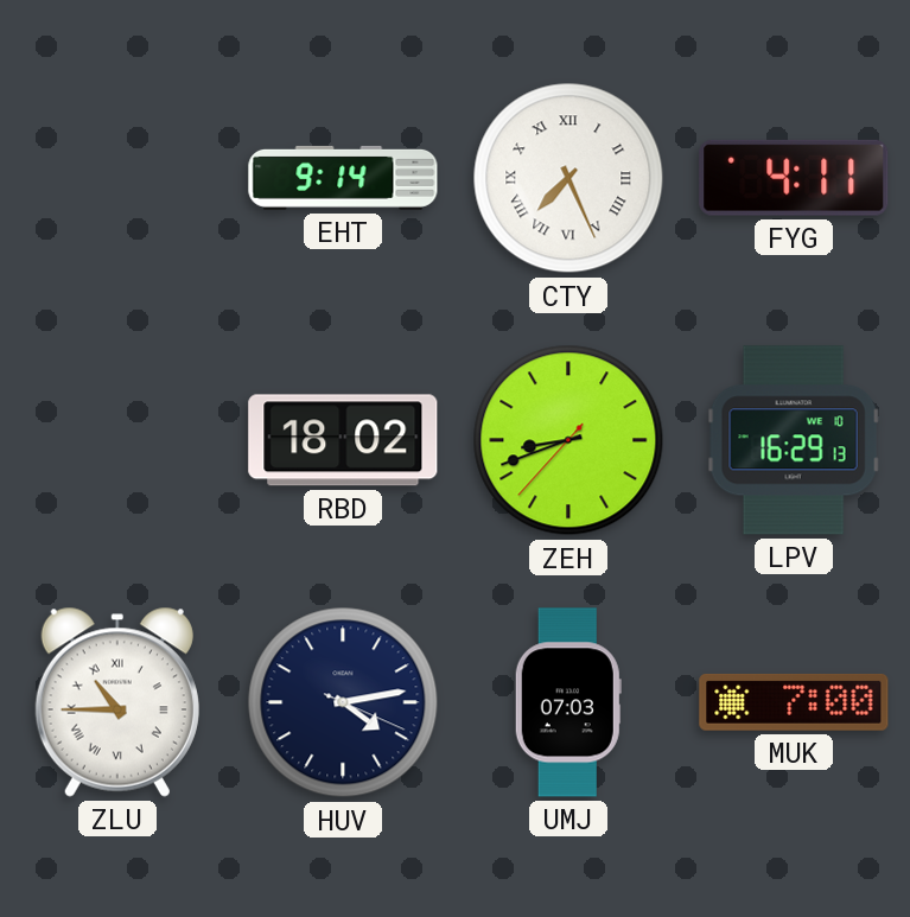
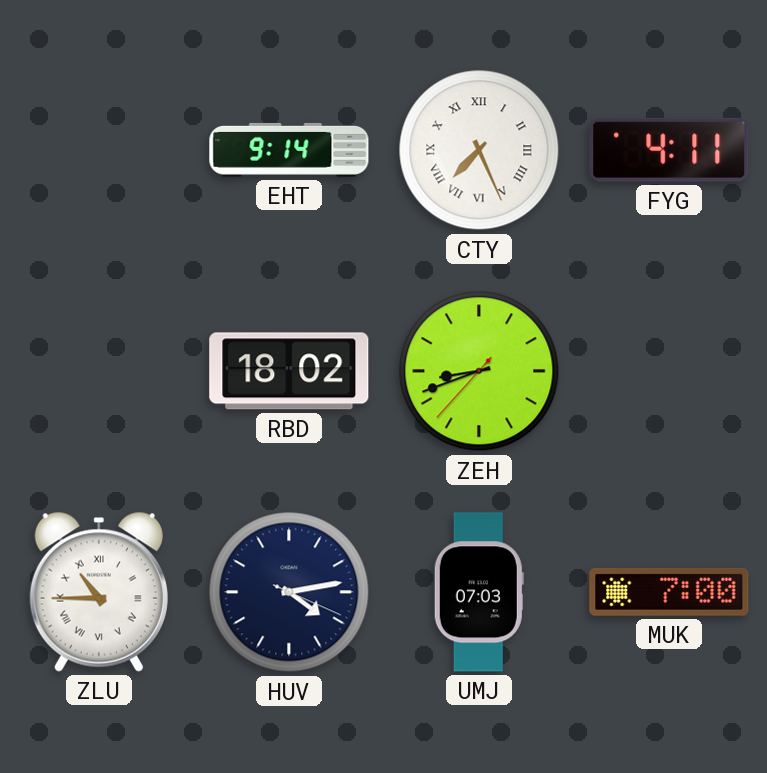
LPV: 16:29 -> none
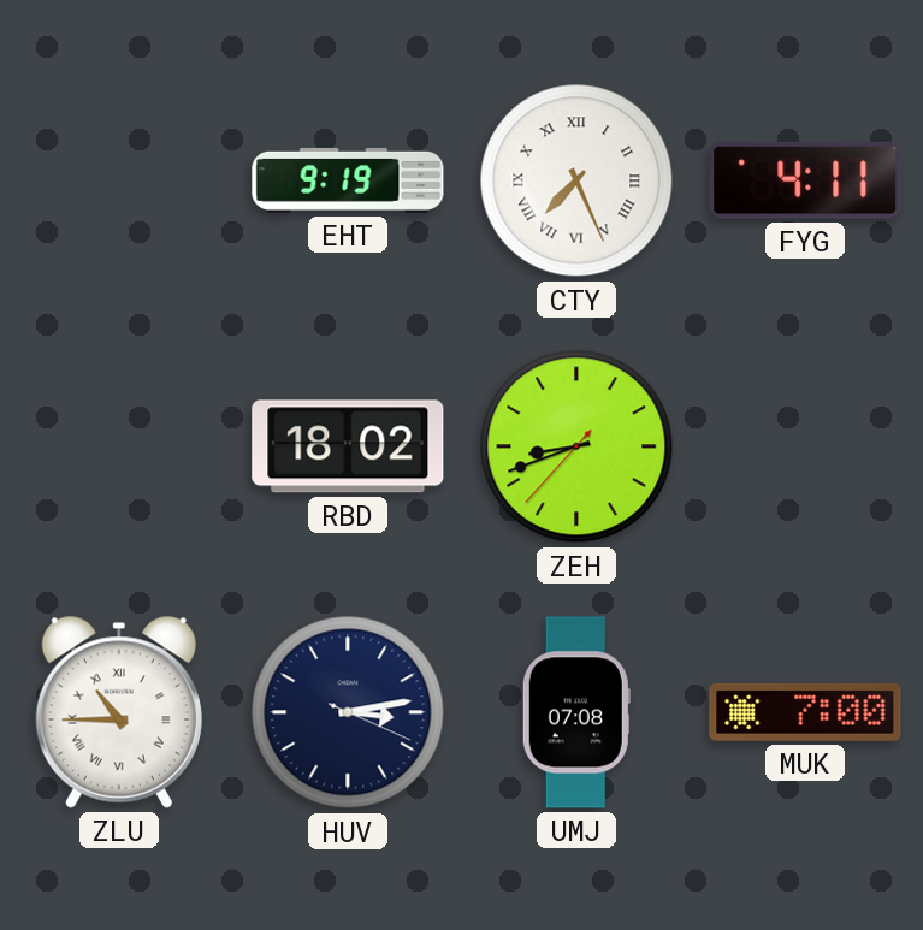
EHT: 9:14 -> 9:19
HUV: 4:13 -> 3:13
UMJ: 07:03 -> 07:08
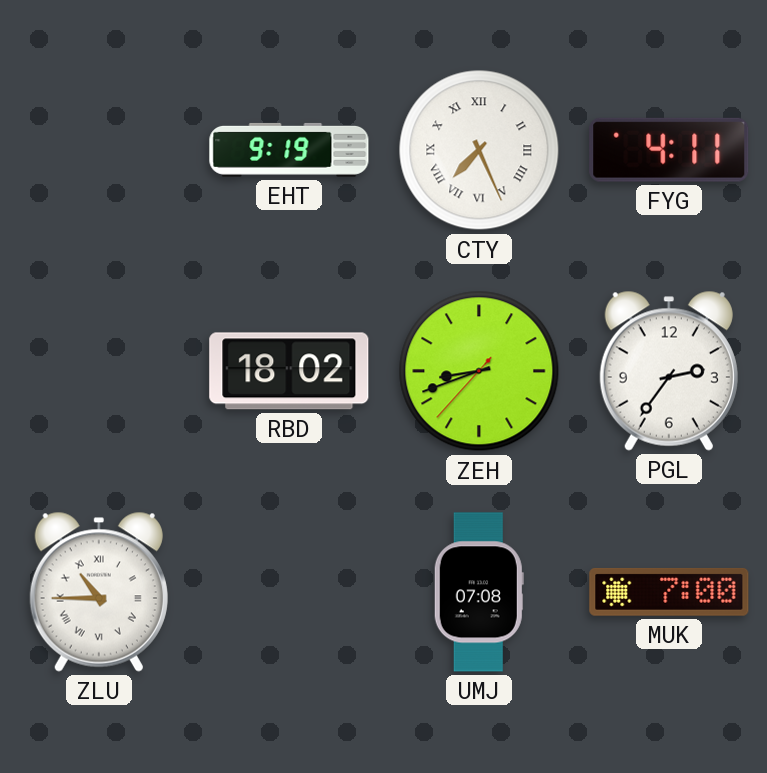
PGL: none -> 2:36
HUV: 3:13 -> none
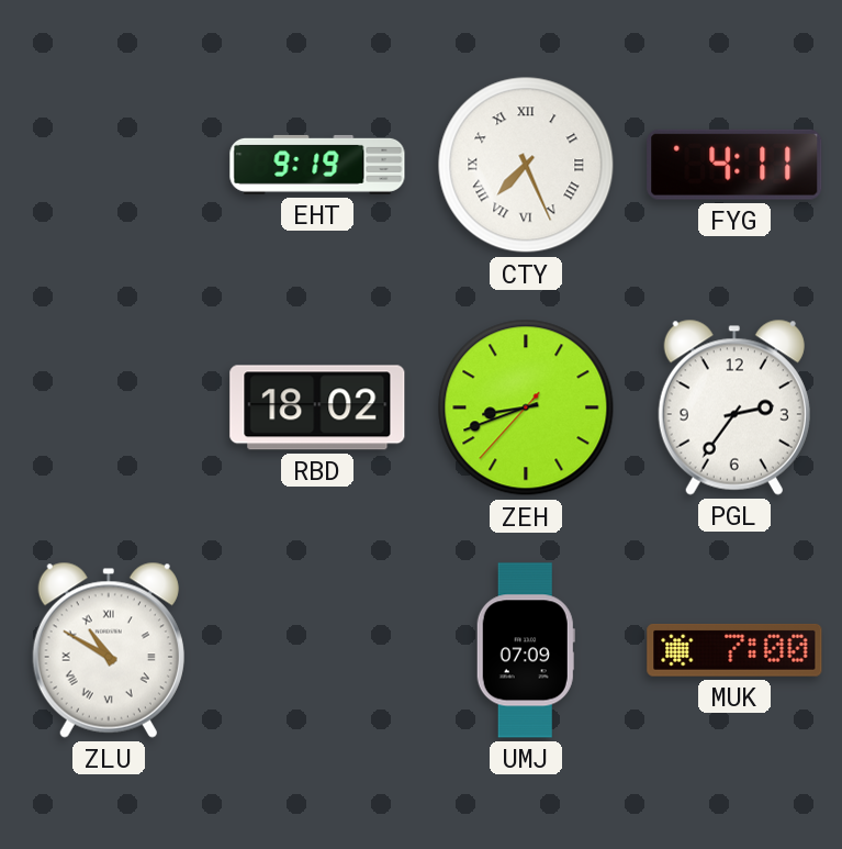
ZLU: 10:45 -> 10:50
UMJ: 07:08 -> 07:09
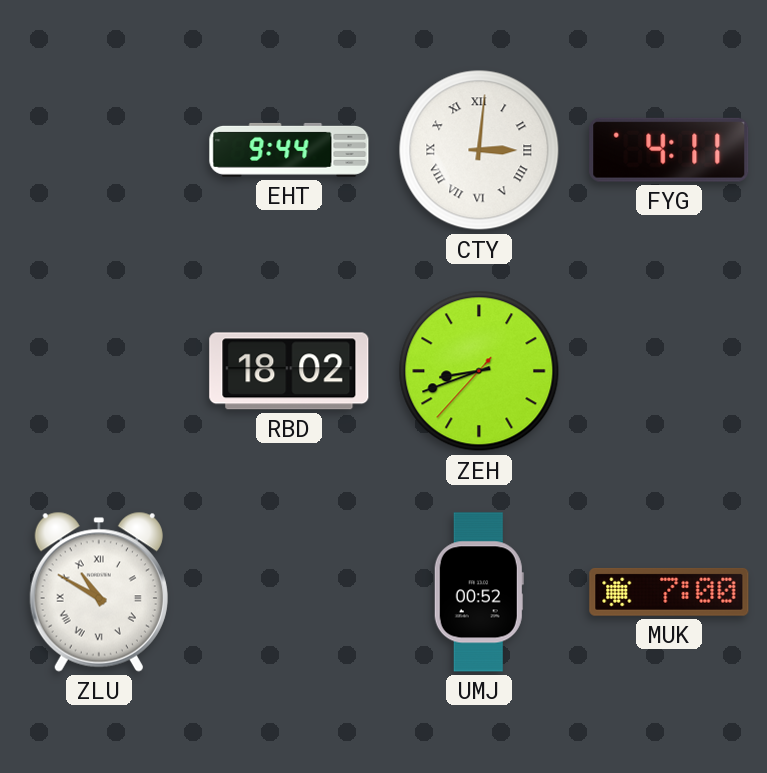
EHT: 9:19 -> 9:44
CTY: 7:26 -> 3:01
PGL: 2:36 -> none
UMJ: 07:09 -> 00:52
